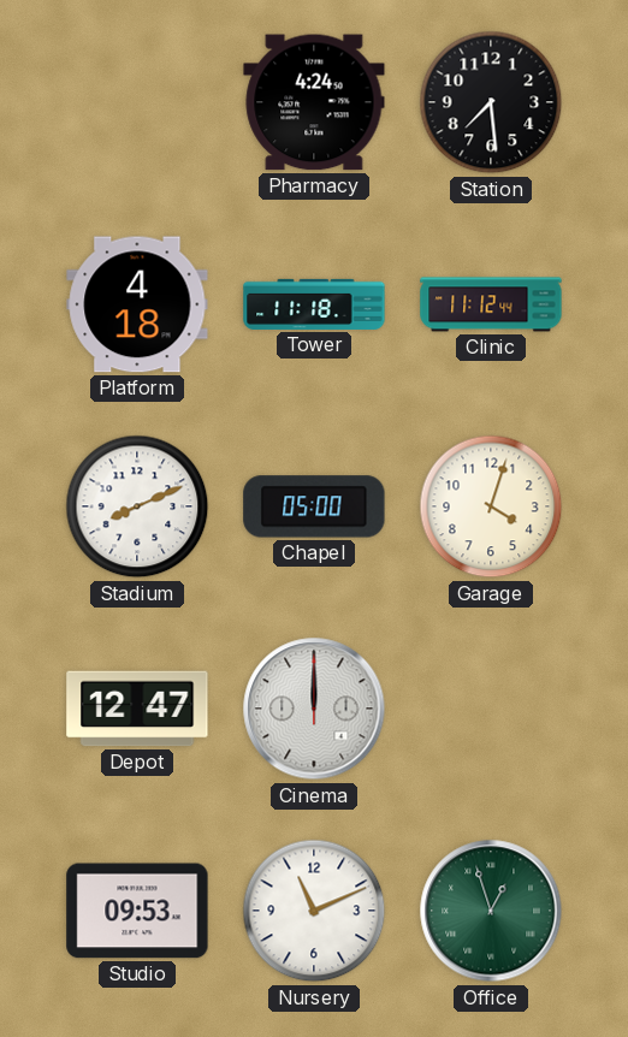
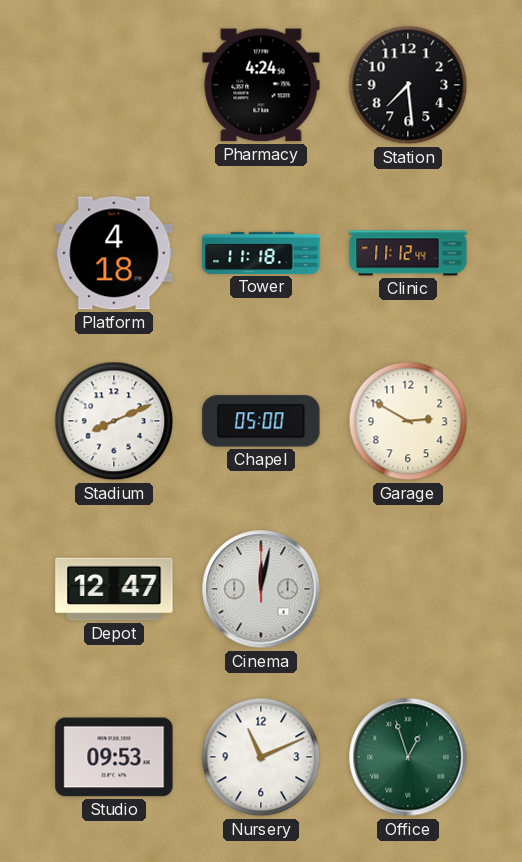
Garage: 4:03 -> 2:50
Cinema: 12:00 -> 12:02
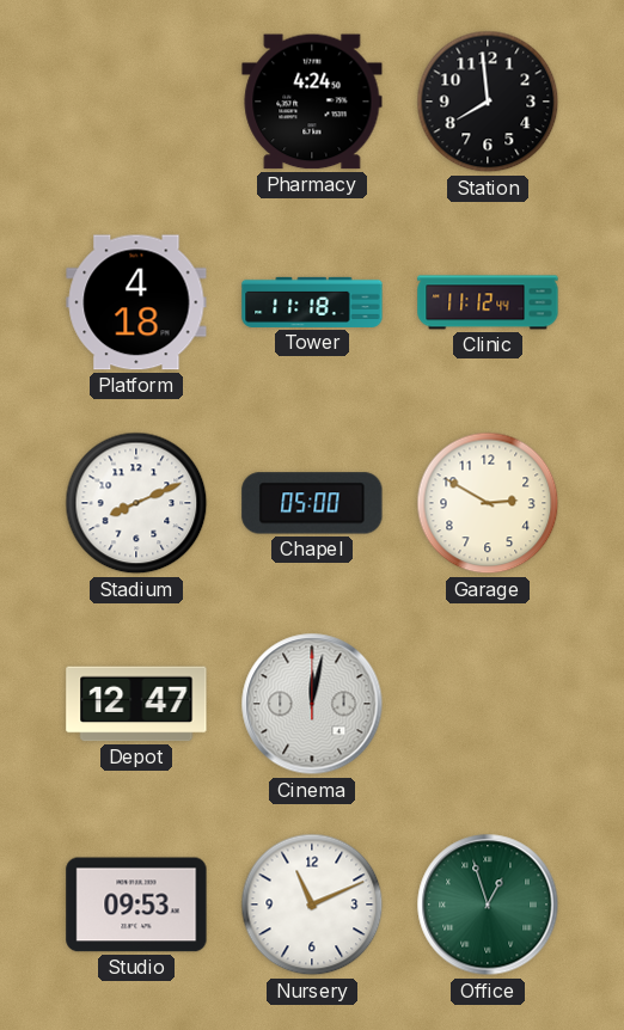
Station: 7:29 -> 7:59
